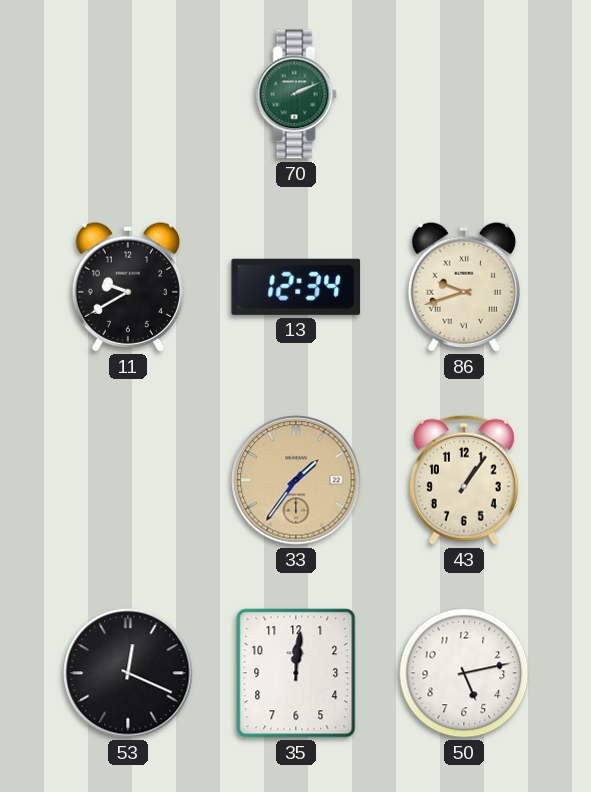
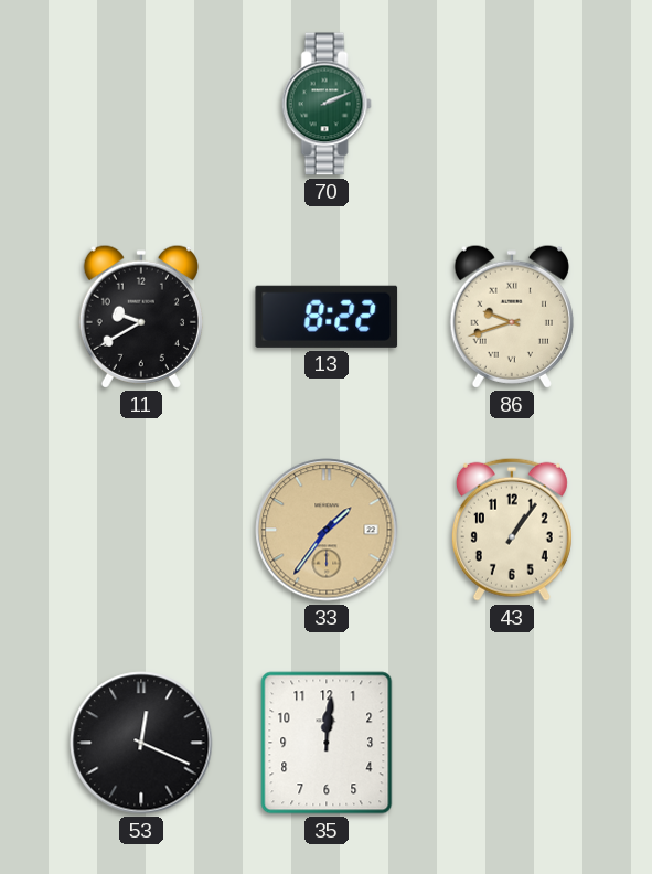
13: 12:34 -> 8:22
50: 5:13 -> none
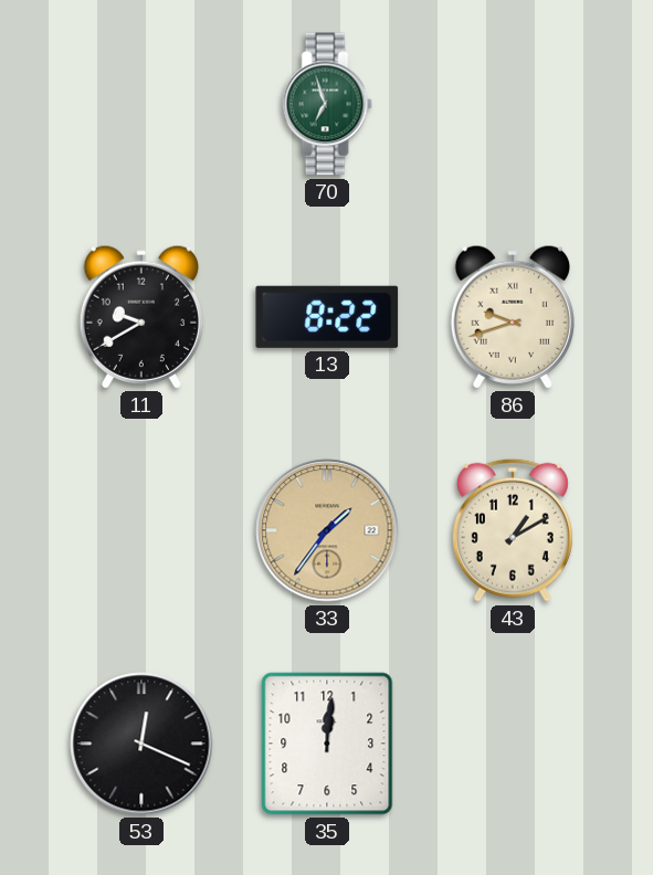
70: 2:11 -> 6:57
43: 1:06 -> 1:10
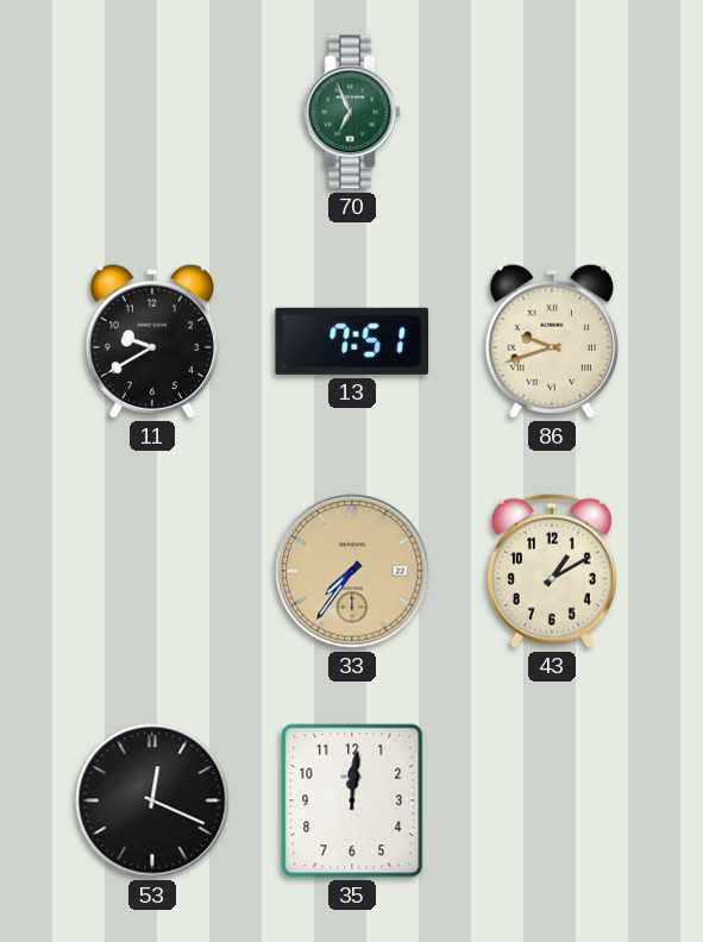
70: 6:57 -> 6:56
13: 8:22 -> 7:51
33: 1:36 -> 7:36
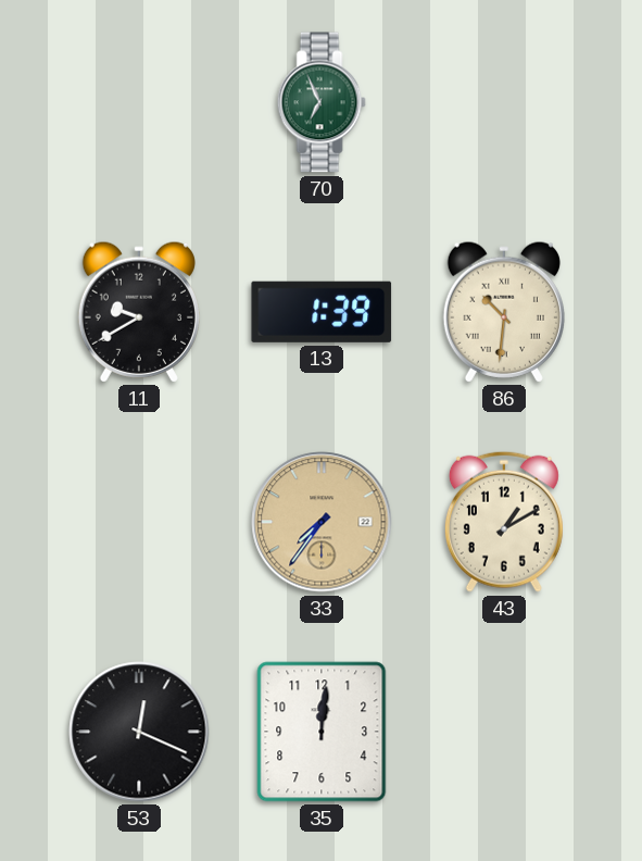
13: 7:51 -> 1:39
86: 9:42 -> 10:31
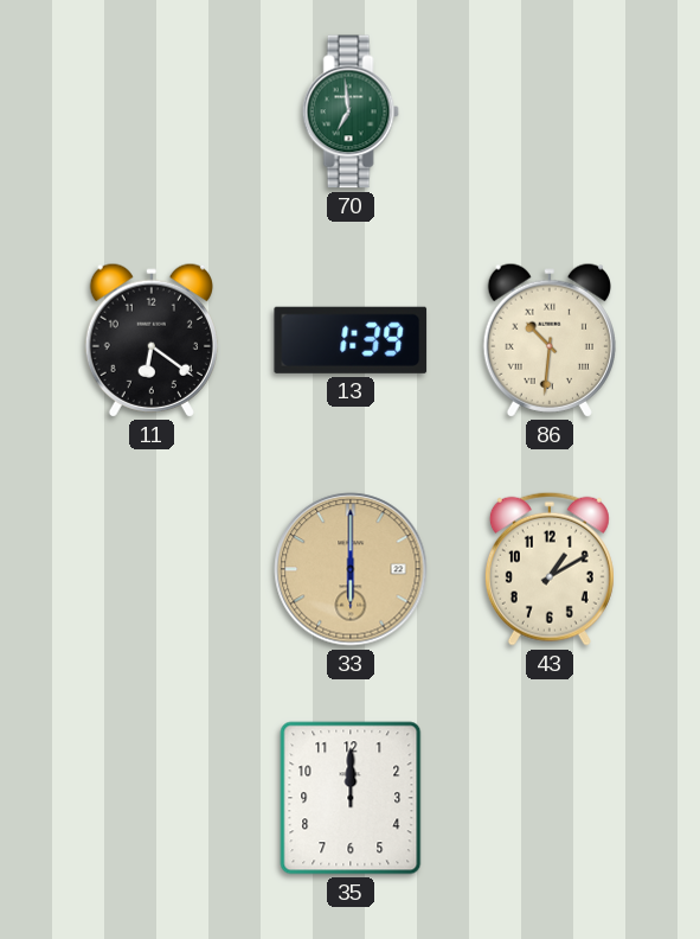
70: 6:56 -> 6:59
11: 9:40 -> 6:21
33: 7:36 -> 6:00
53: 12:19 -> none
35: 12:01 -> 12:00
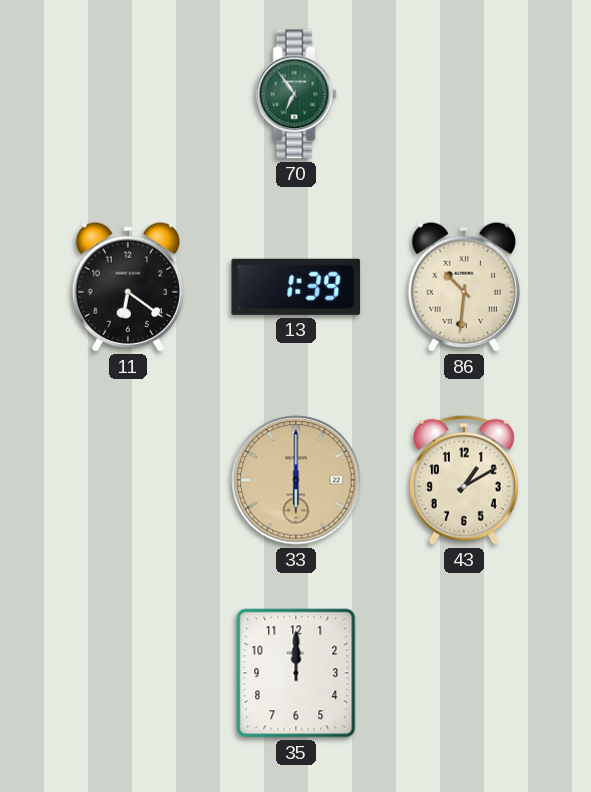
70: 6:59 -> 6:54
